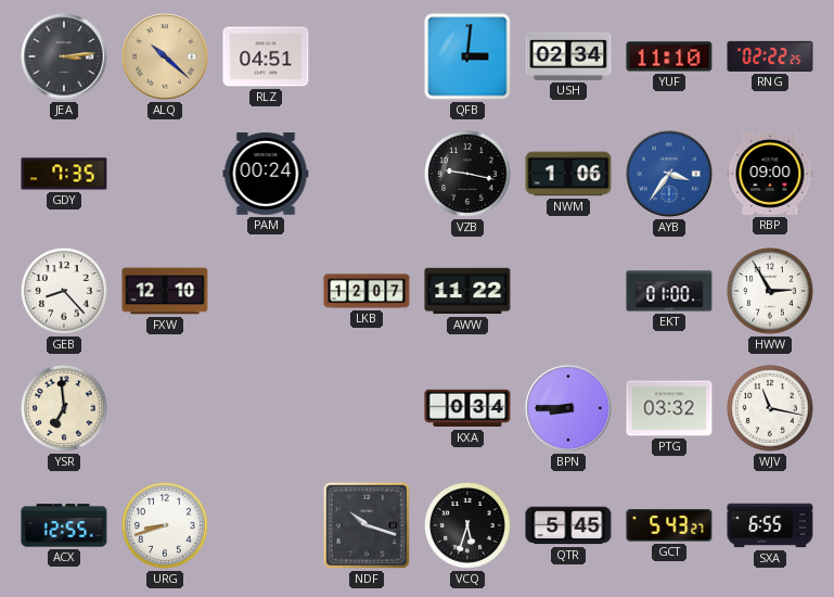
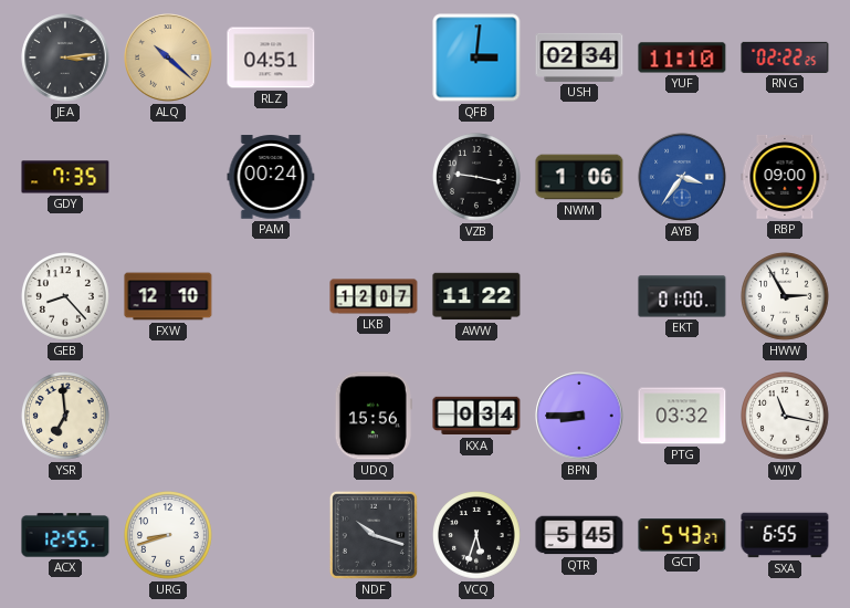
UDQ: none -> 15:56
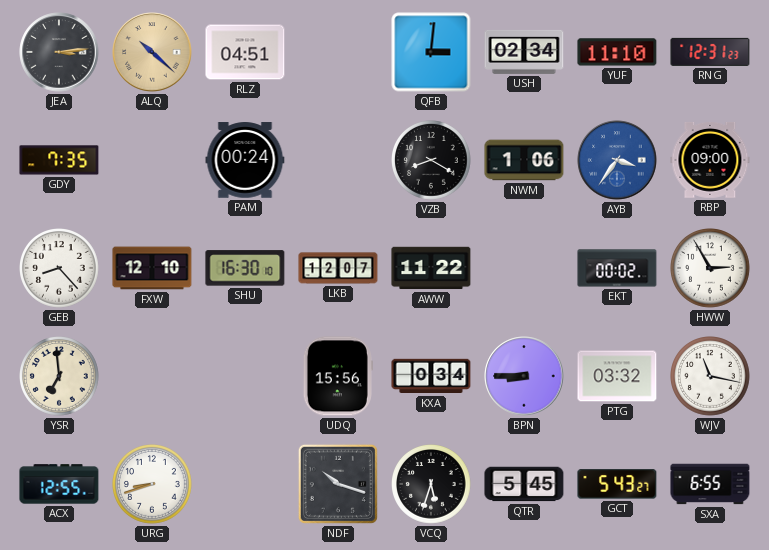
RNG: 02:22 -> 12:31
VZB: 9:17 -> 8:20
SHU: none -> 16:30
EKT: 01:00 -> 00:02
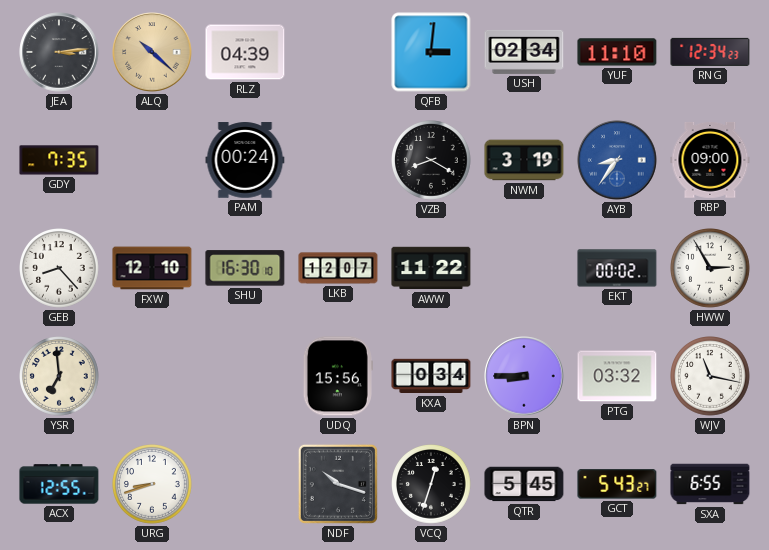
RLZ: 04:51 -> 04:39
RNG: 12:31 -> 12:34
NWM: 1:06 -> 3:19
AYB: 3:36 -> 8:36
VCQ: 5:33 -> 12:33
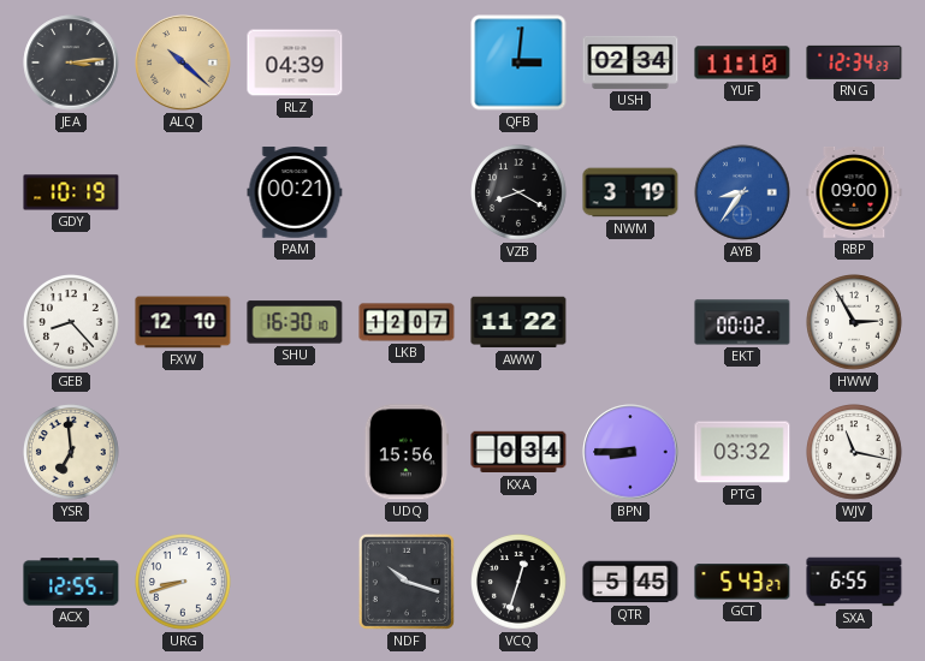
GDY: 7:35 -> 10:19
PAM: 00:24 -> 00:21
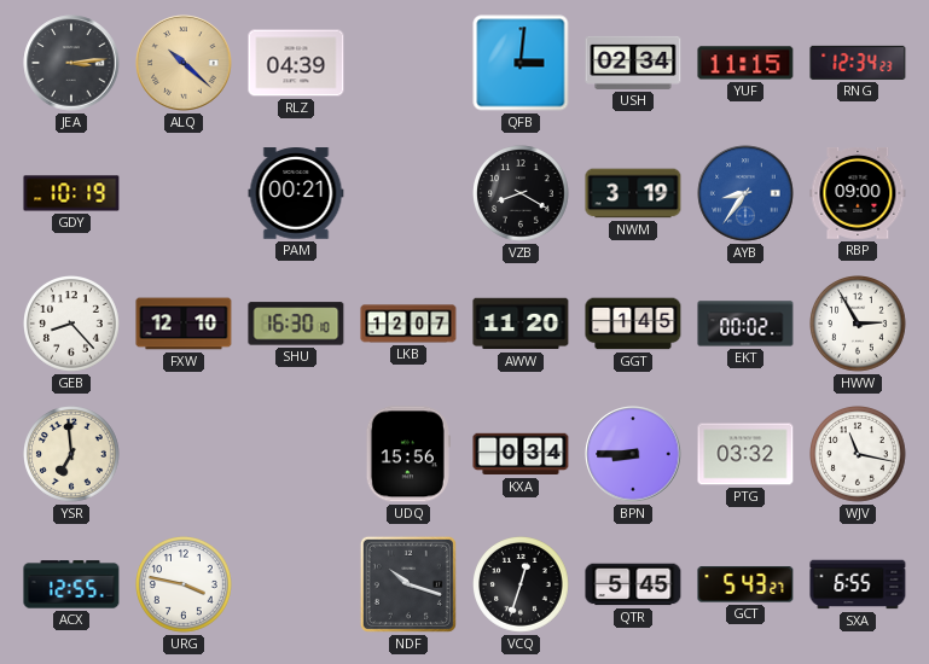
YUF: 11:10 -> 11:15
AWW: 11:22 -> 11:20
GGT: none -> 1:45
URG: 8:42 -> 3:47
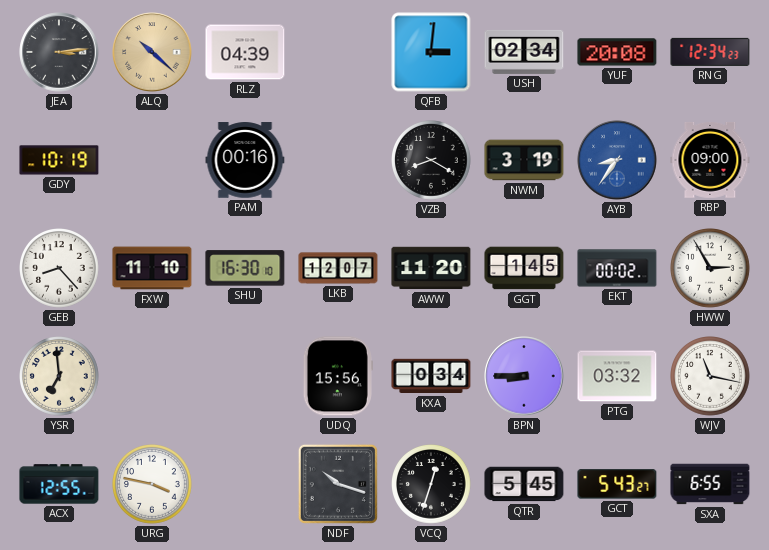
YUF: 11:15 -> 20:08
PAM: 00:21 -> 00:16
FXW: 12:10 -> 11:10
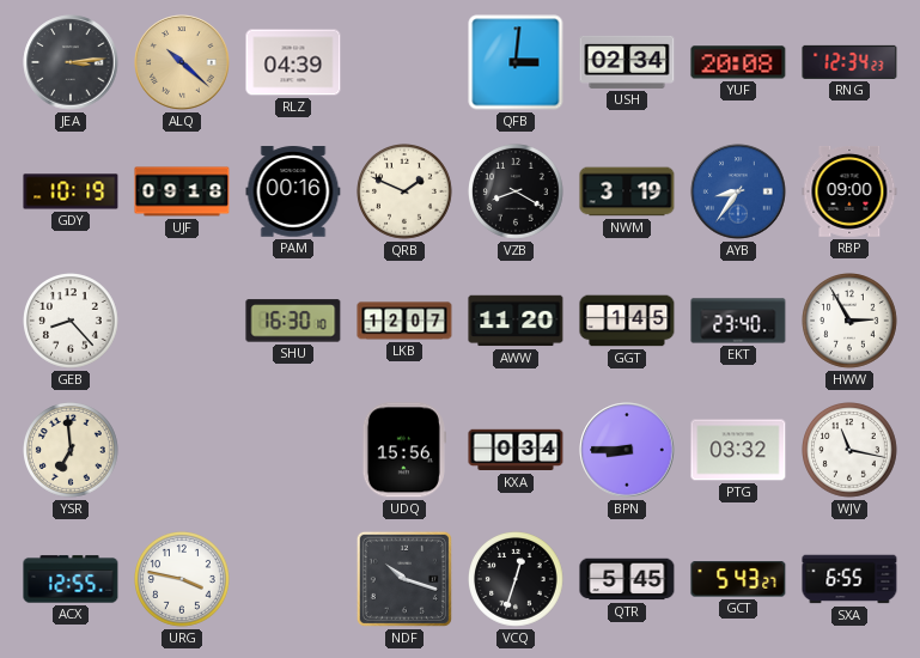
UJF: none -> 09:18
QRB: none -> 1:49
FXW: 11:10 -> none
EKT: 00:02 -> 23:40
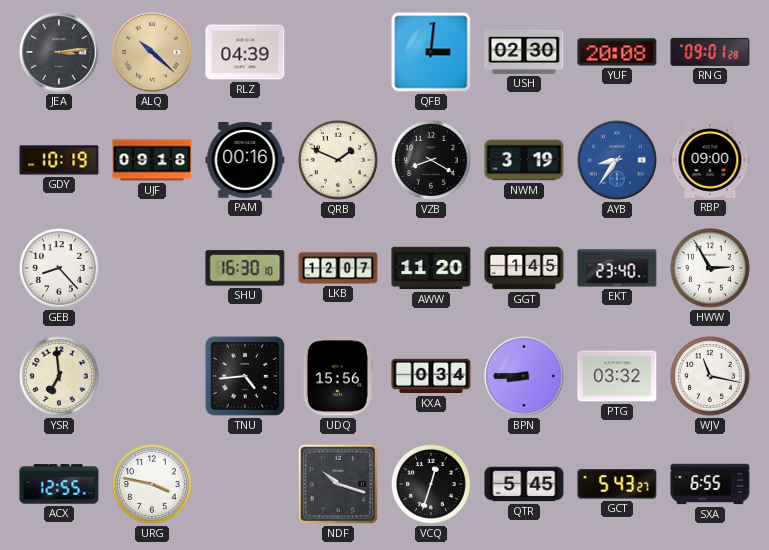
USH: 02:34 -> 02:30
RNG: 12:34 -> 09:01
TNU: none -> 4:44
